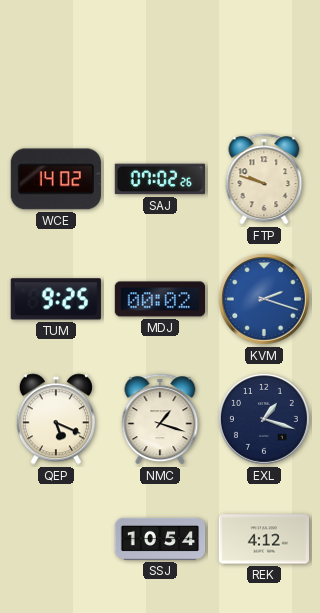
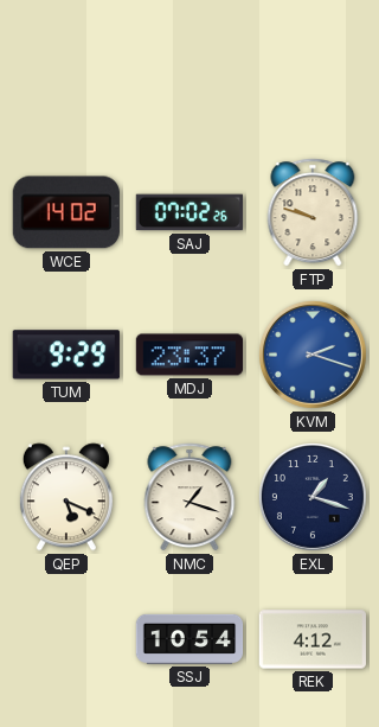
TUM: 9:25 -> 9:29
MDJ: 00:02 -> 23:37
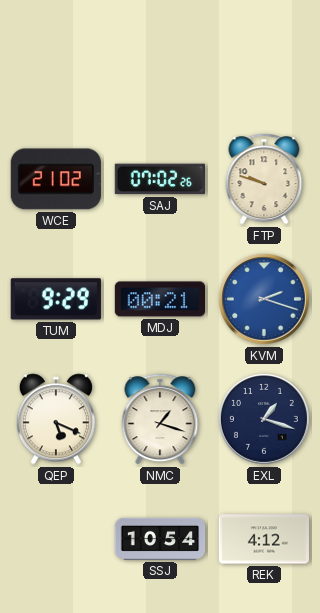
WCE: 14:02 -> 21:02
MDJ: 23:37 -> 00:21
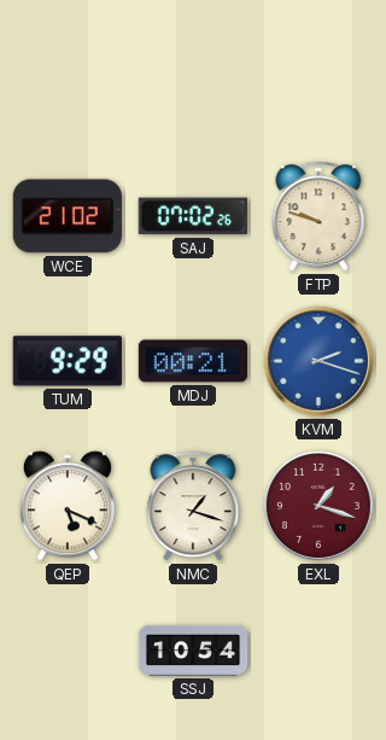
EXL dial: navy -> burgundy
REK: 4:12 -> none
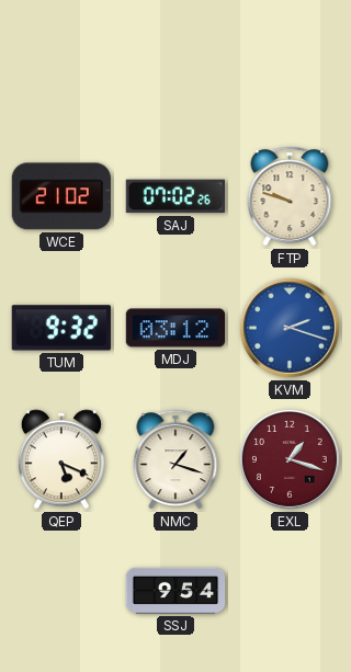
TUM: 9:29 -> 9:32
MDJ: 00:21 -> 03:12
SSJ: 10:54 -> 9:54
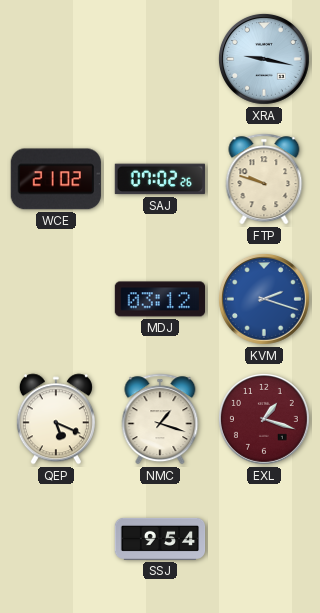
XRA: none -> 9:17
TUM: 9:32 -> none
